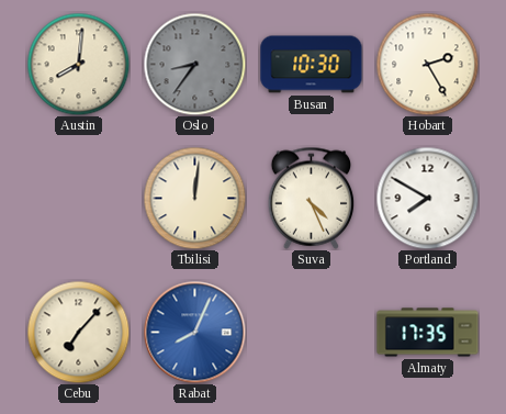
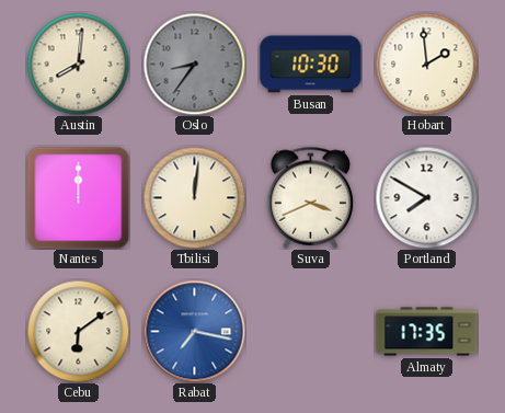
Hobart: 2:25 -> 1:59
Nantes: none -> 12:00
Suva: 4:26 -> 3:41
Cebu: 7:07 -> 6:09
Rabat: 8:04 -> 7:17
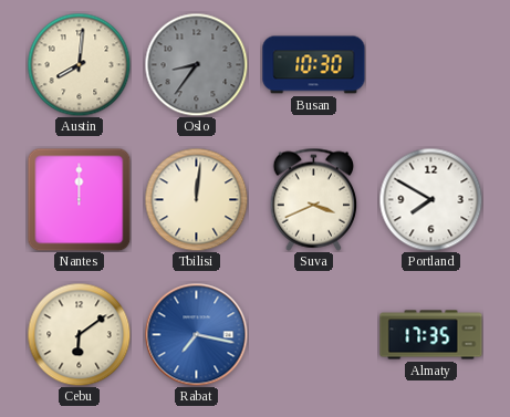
Hobart: 1:59 -> none
